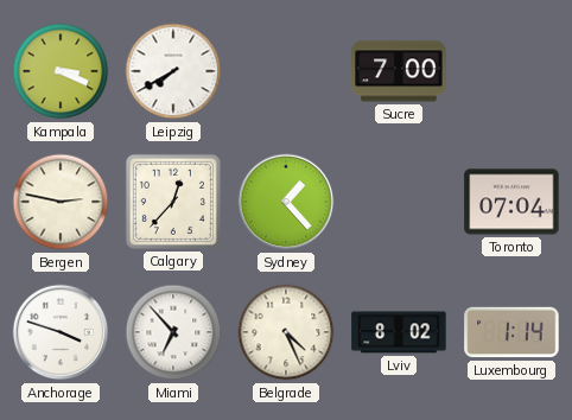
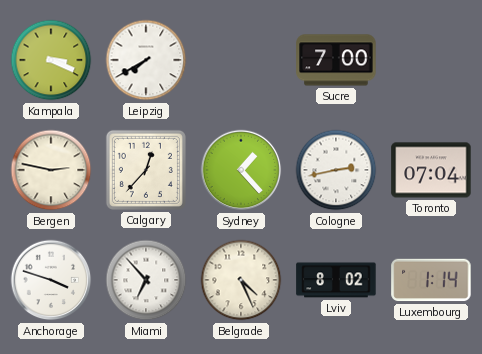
Cologne: none -> 2:43
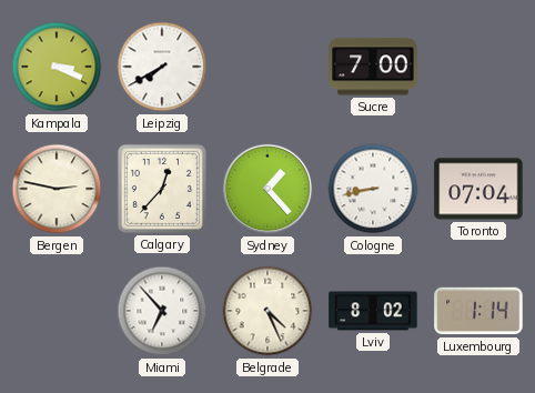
Cologne: 2:43 -> 8:43
Anchorage: 3:48 -> none
